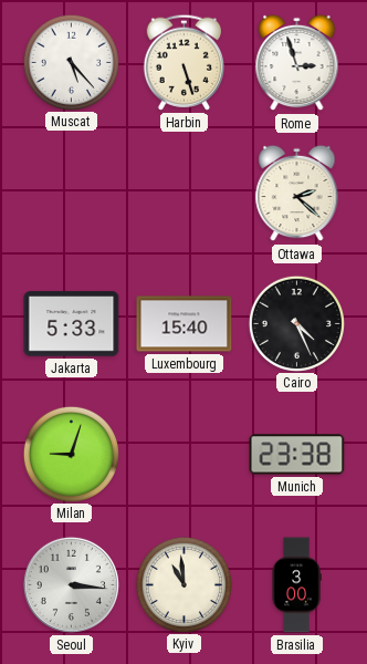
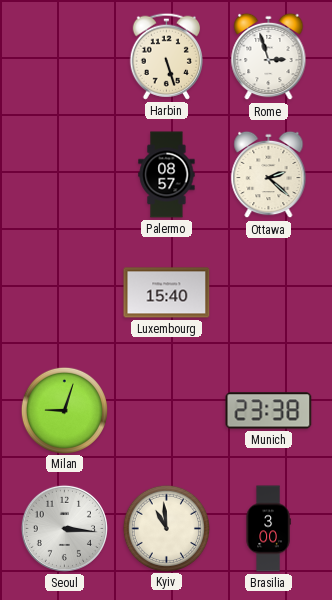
Muscat: 5:23 -> none
Palermo: none -> 08:57
Jakarta: 5:33 -> none
Cairo: 4:26 -> none
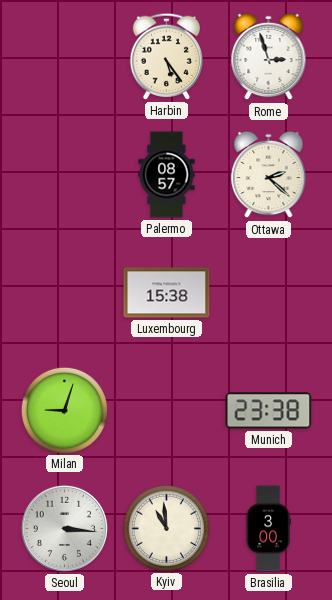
Harbin: 5:27 -> 5:24
Luxembourg: 15:40 -> 15:38
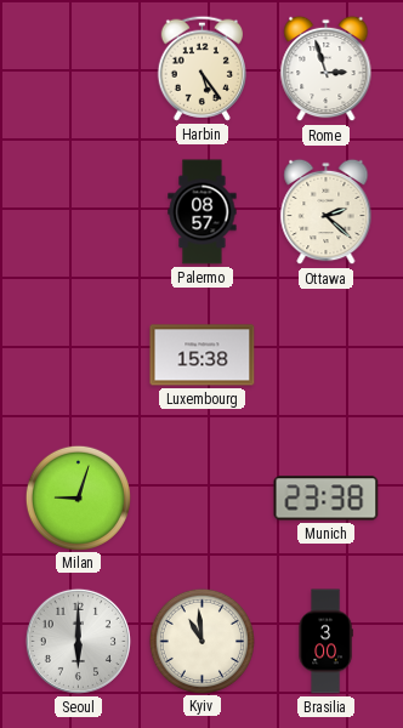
Seoul: 3:16 -> 6:00
